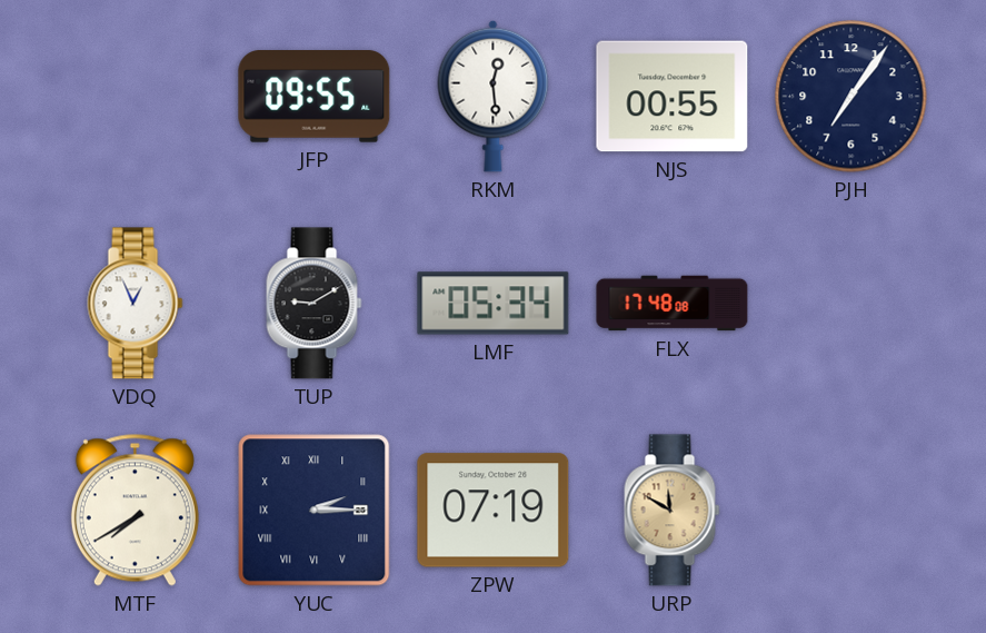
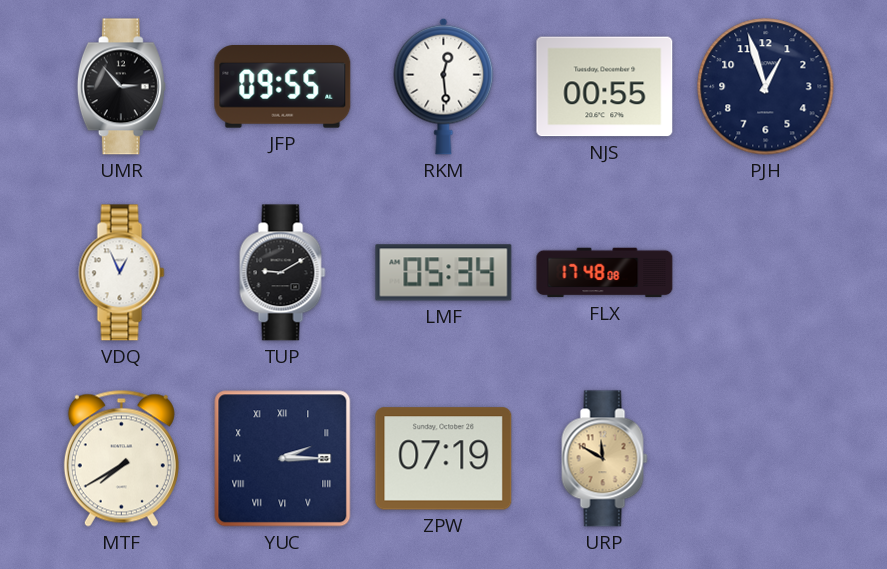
UMR: none -> 2:53
PJH: 7:06 -> 12:57
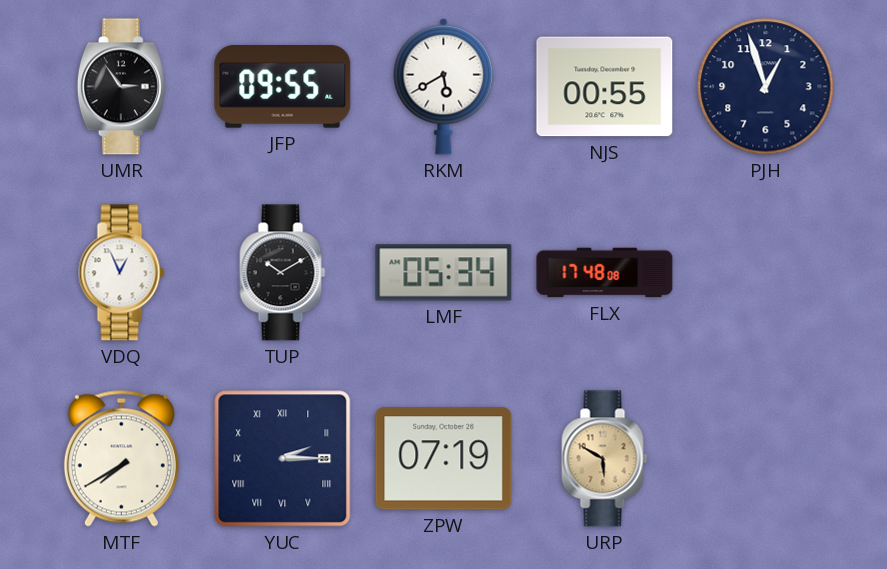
UMR: 2:53 -> 2:54
RKM: 12:29 -> 5:40
TUP: 9:10 -> 10:10
URP: 11:50 -> 5:50
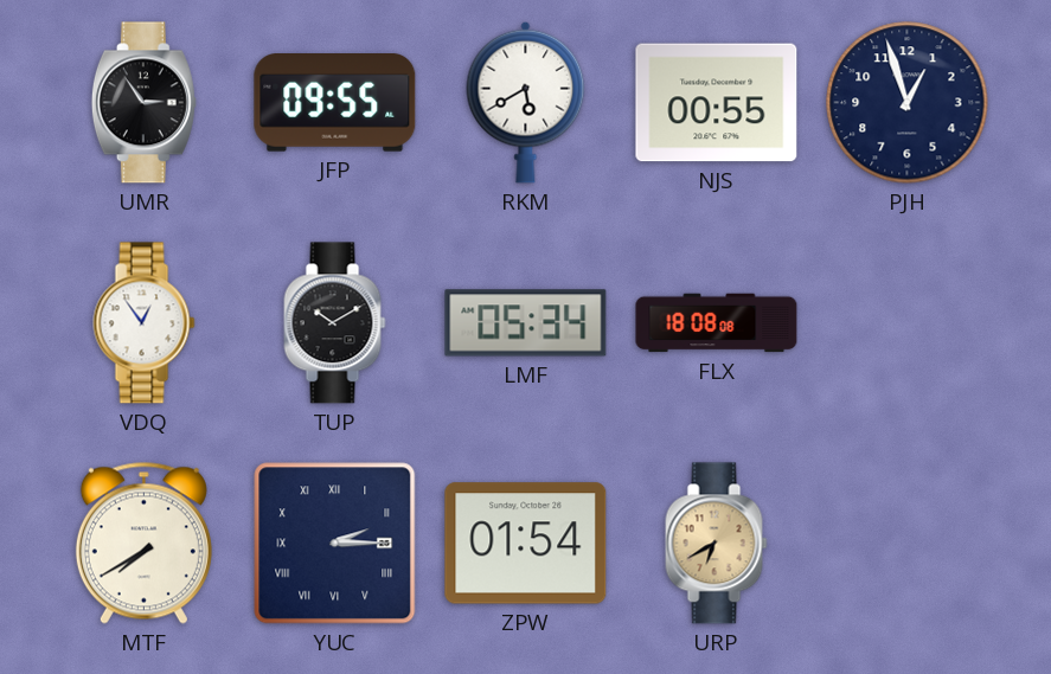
VDQ: 12:56 -> 12:54
FLX: 17:48 -> 18:08
ZPW: 07:19 -> 01:54
URP: 5:50 -> 6:40
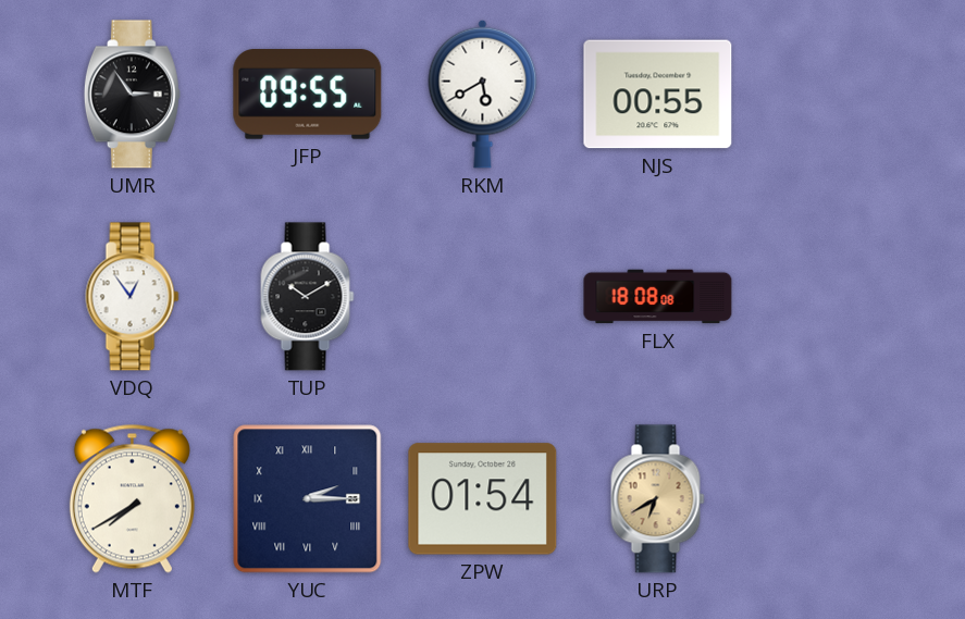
PJH: 12:57 -> none
LMF: 05:34 -> none
